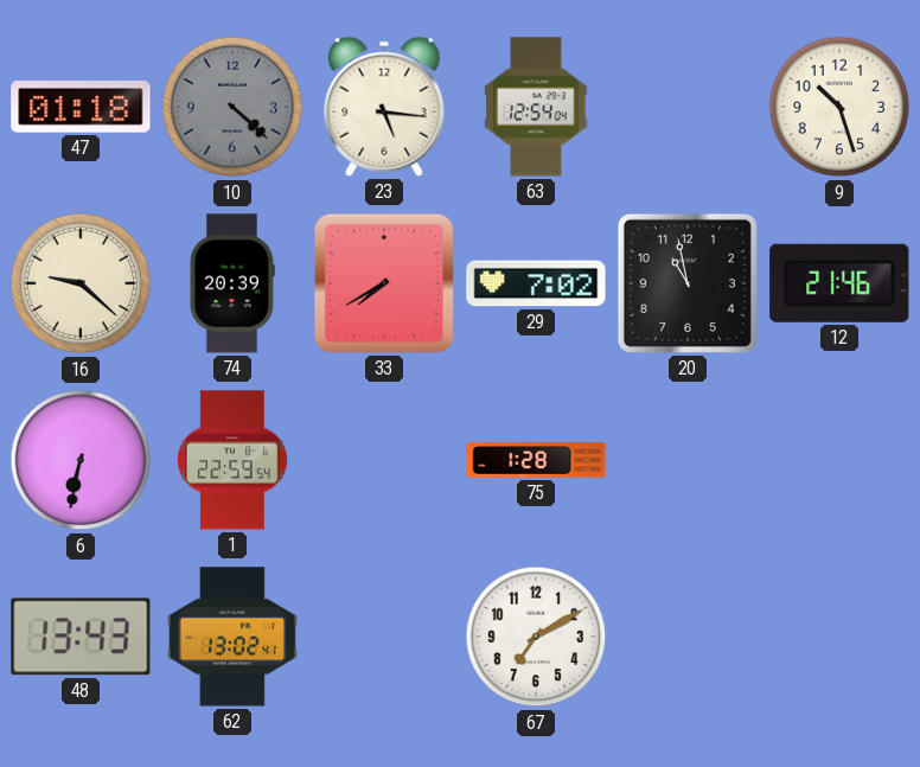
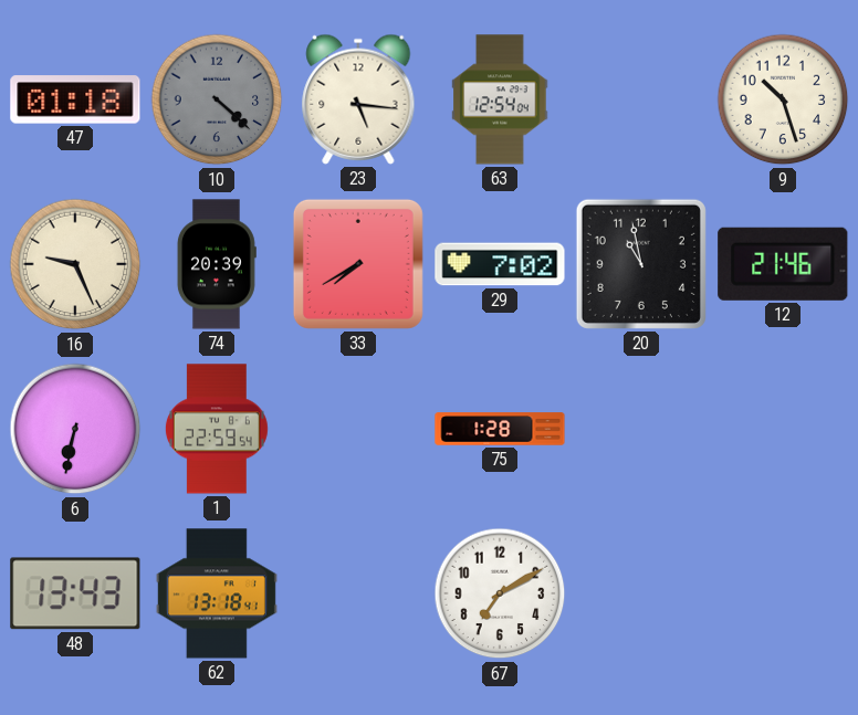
16: 9:22 -> 9:26
62: 13:02 -> 13:18
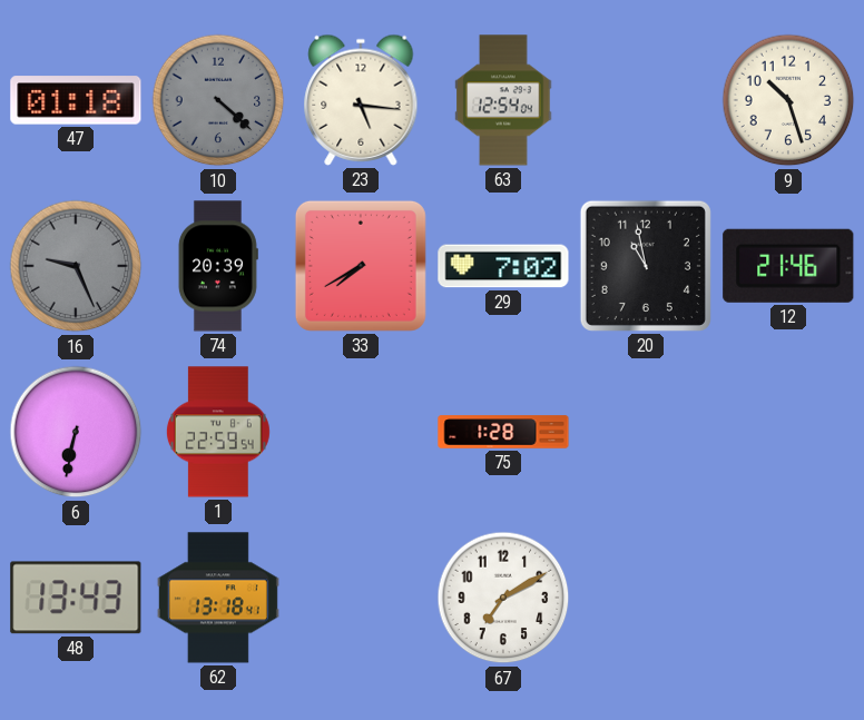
16 dial: cream -> grey
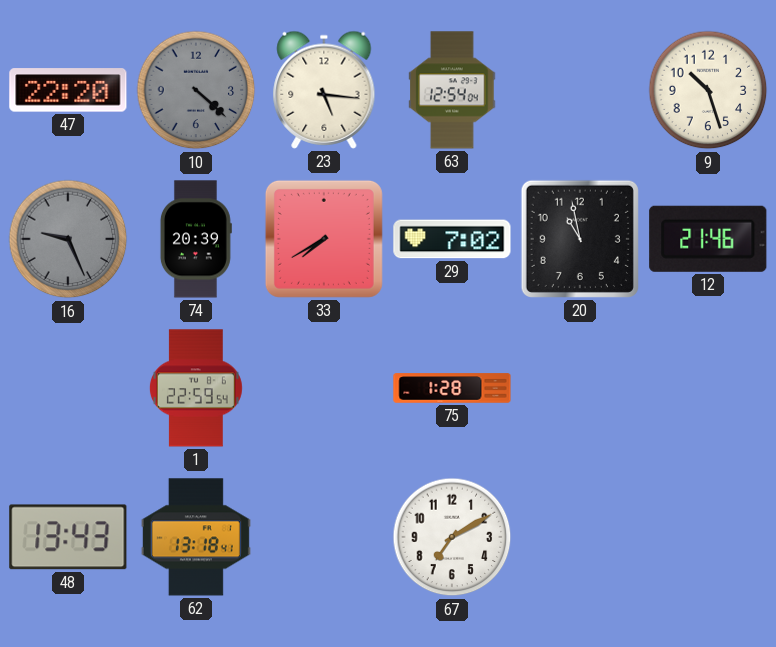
47: 01:18 -> 22:20
6: 6:32 -> none
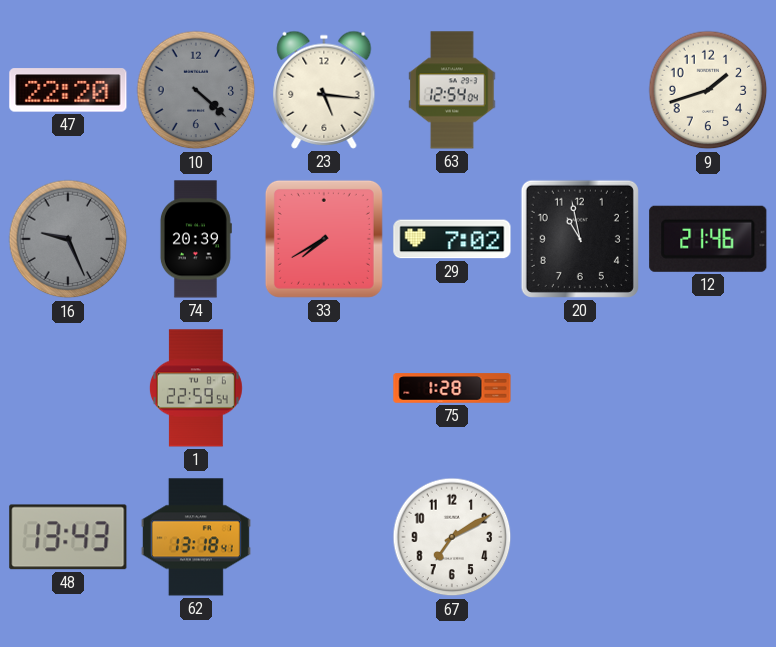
9: 10:27 -> 1:42
